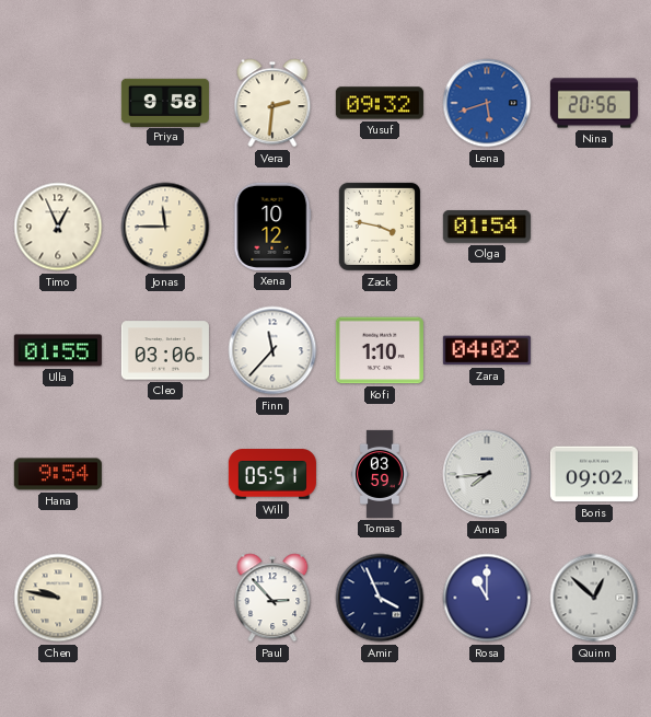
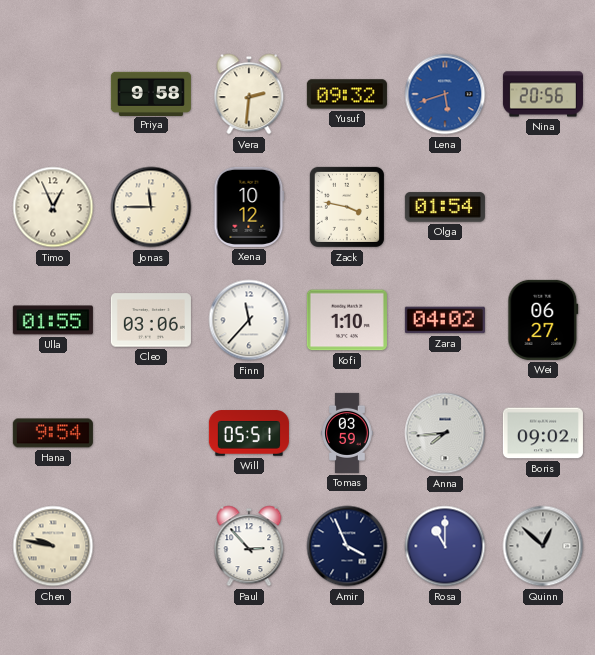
Wei: none -> 06:27
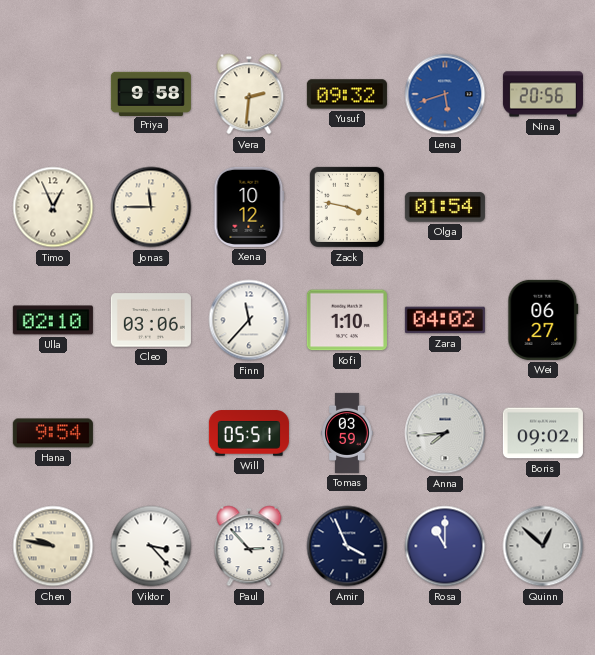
Ulla: 01:55 -> 02:10
Viktor: none -> 3:23
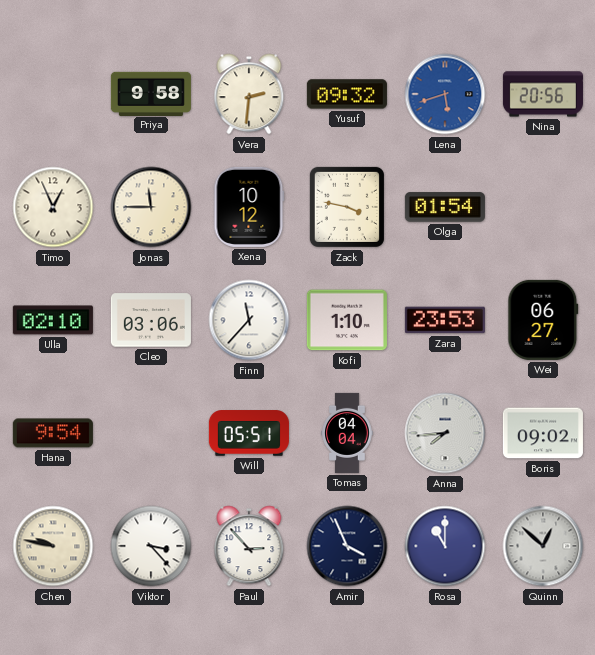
Zara: 04:02 -> 23:53
Tomas: 03:59 -> 04:04
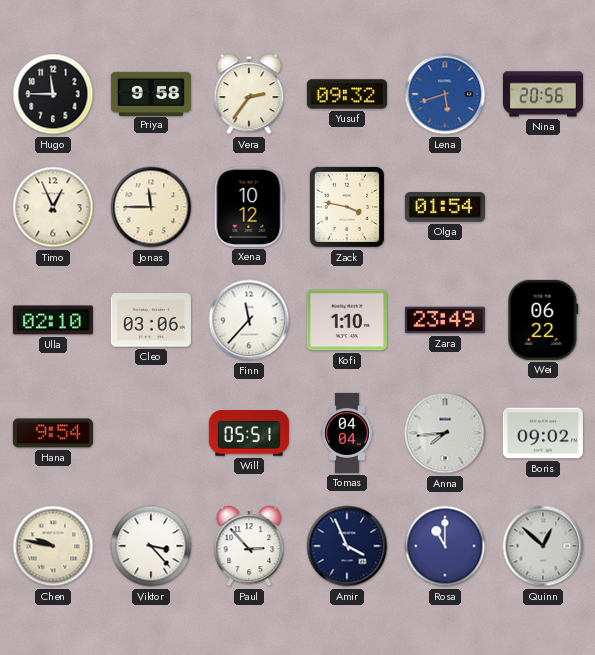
Hugo: none -> 11:45
Vera: 2:31 -> 2:36
Zara: 23:53 -> 23:49
Wei: 06:27 -> 06:22
